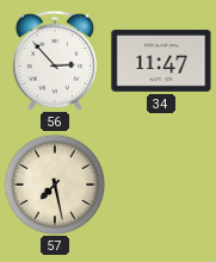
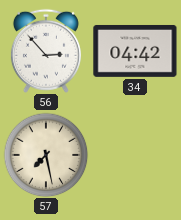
34: 11:47 -> 04:42
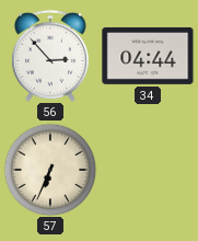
34: 04:42 -> 04:44
57: 7:28 -> 6:34
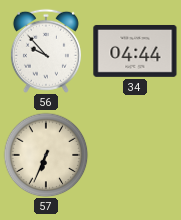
56: 2:53 -> 9:53
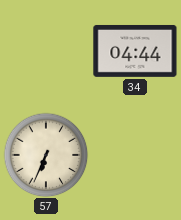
56: 9:53 -> none
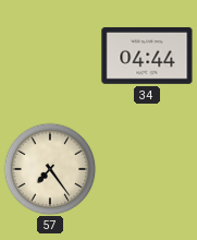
57: 6:34 -> 7:24
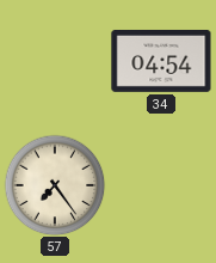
34: 04:44 -> 04:54
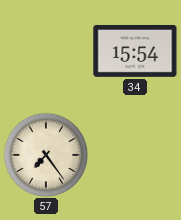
34: 04:54 -> 15:54
